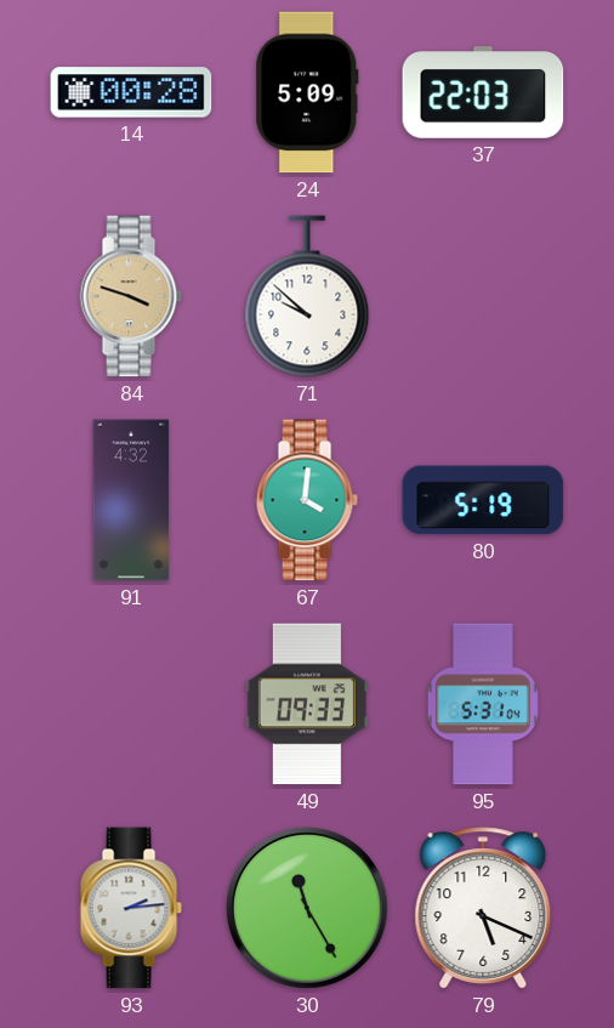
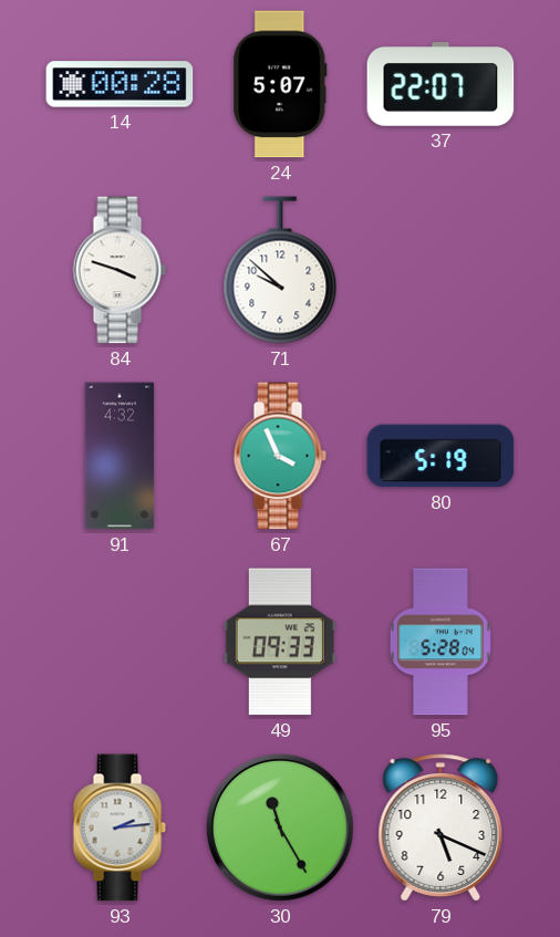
24: 5:09 -> 5:07
37: 22:03 -> 22:07
84 dial: champagne -> white
67: 4:01 -> 3:56
95: 5:31 -> 5:28
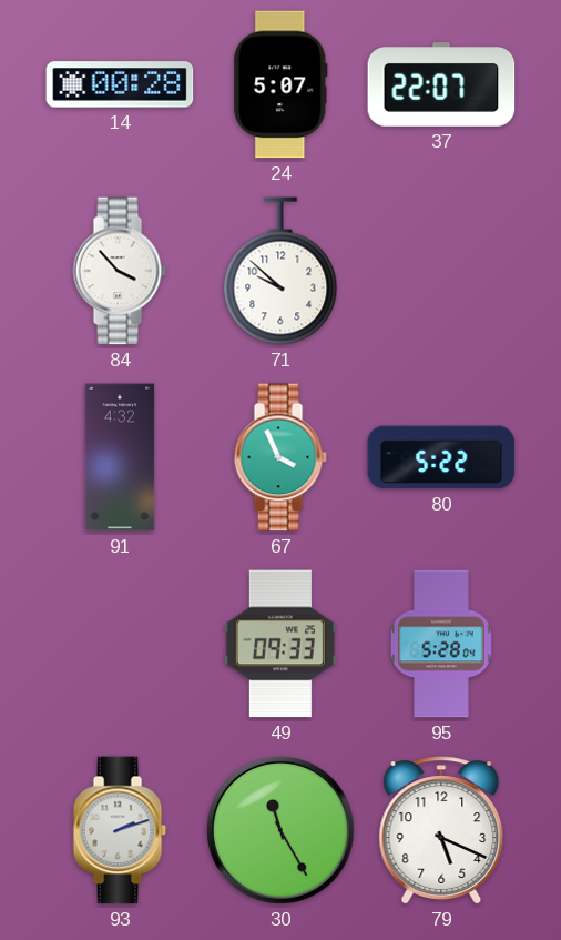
84: 3:48 -> 3:53
80: 5:19 -> 5:22
93: 2:14 -> 2:12
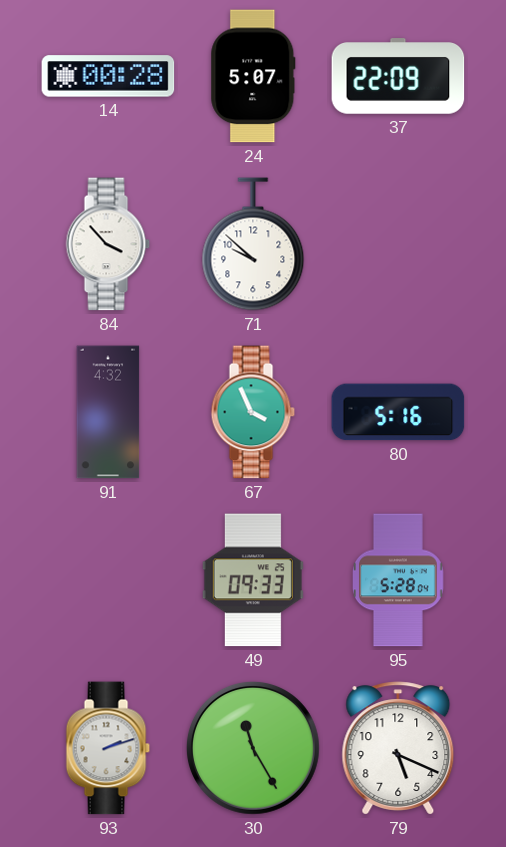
37: 22:07 -> 22:09
80: 5:22 -> 5:16
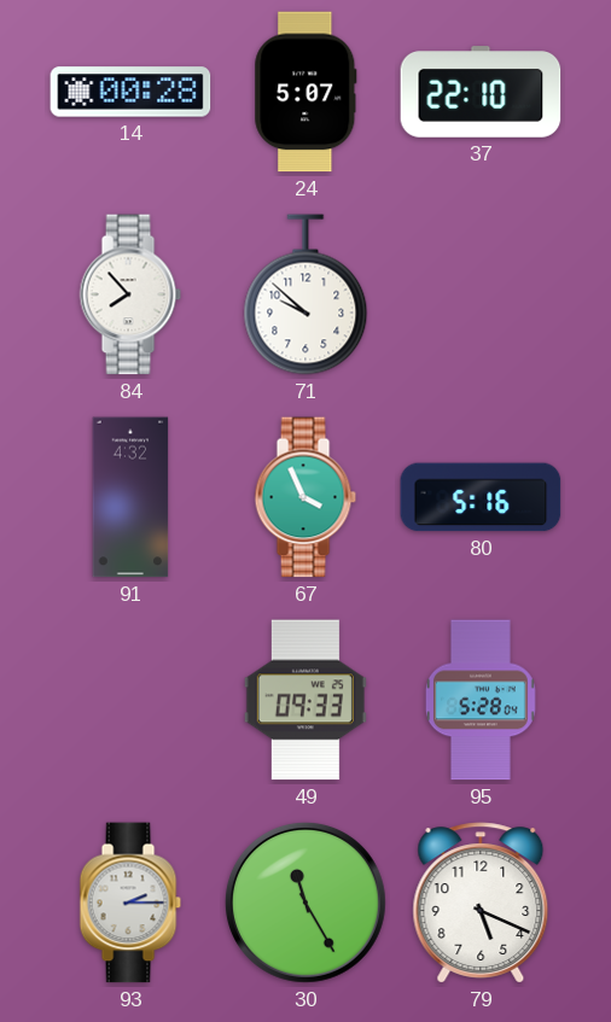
37: 22:09 -> 22:10
84: 3:53 -> 7:53
93: 2:12 -> 2:15
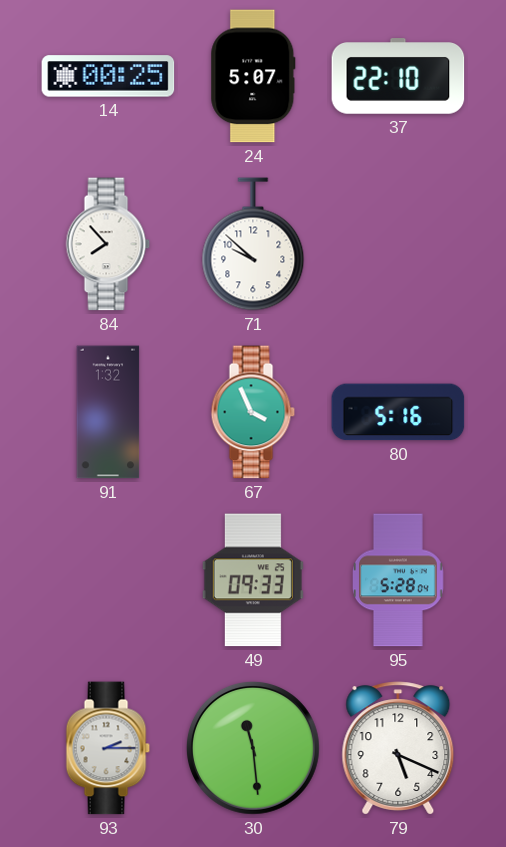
14: 00:28 -> 00:25
91: 4:32 -> 1:32
30: 11:25 -> 11:29
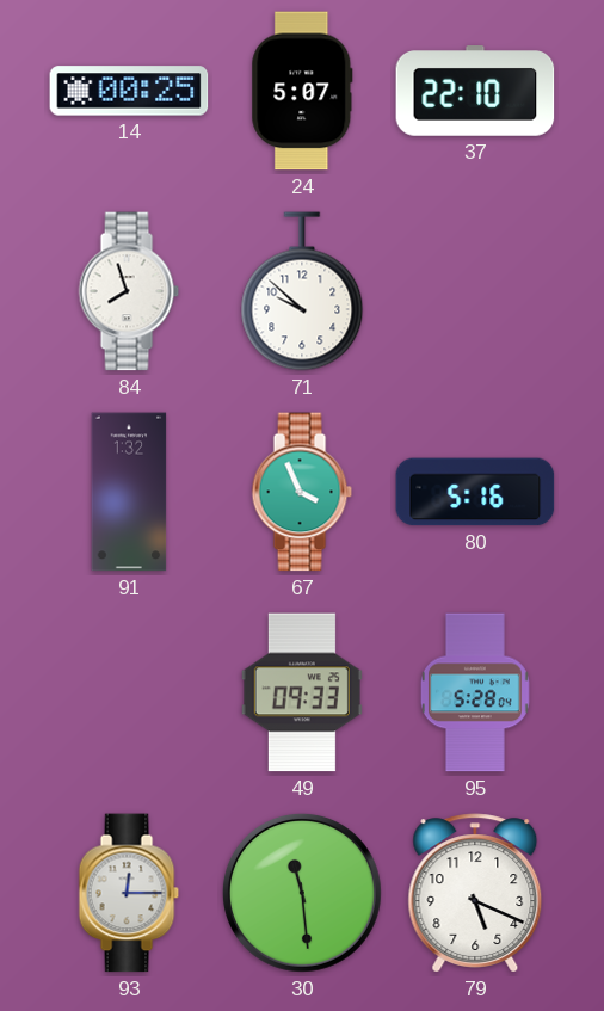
84: 7:53 -> 7:57
93: 2:15 -> 12:15
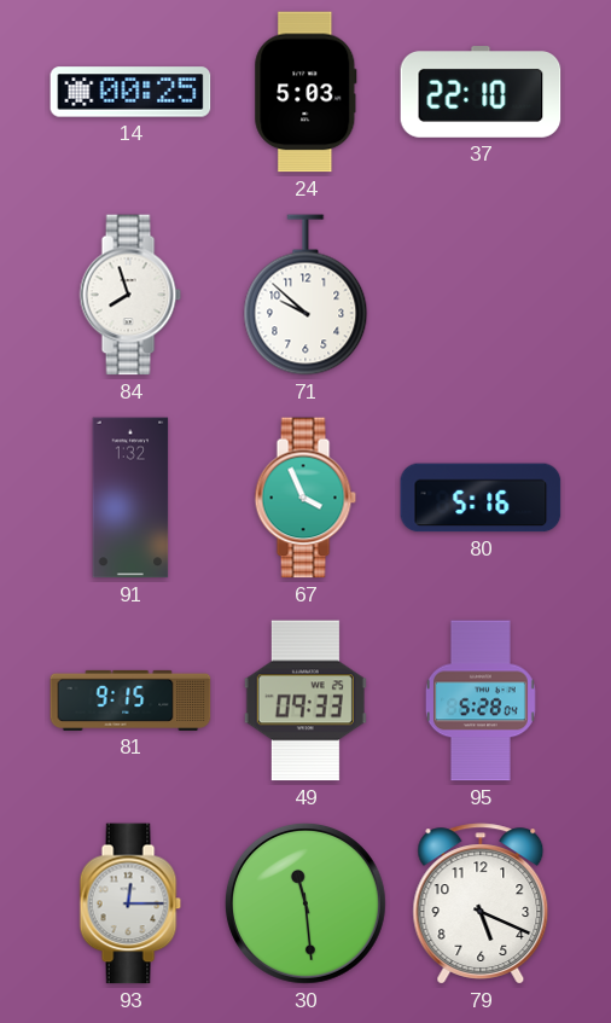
24: 5:07 -> 5:03
81: none -> 9:15
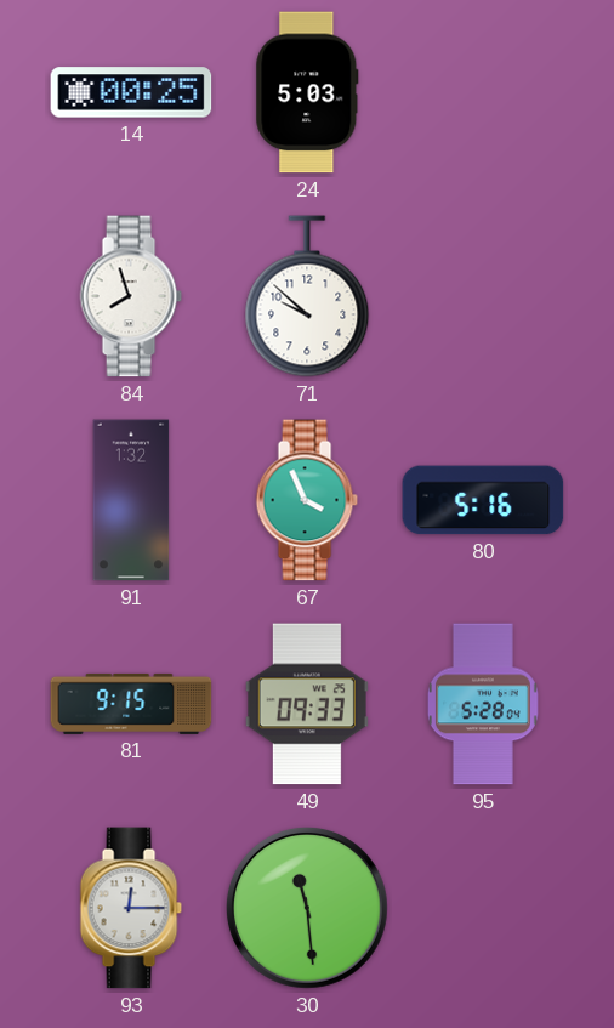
37: 22:10 -> none
79: 5:19 -> none
